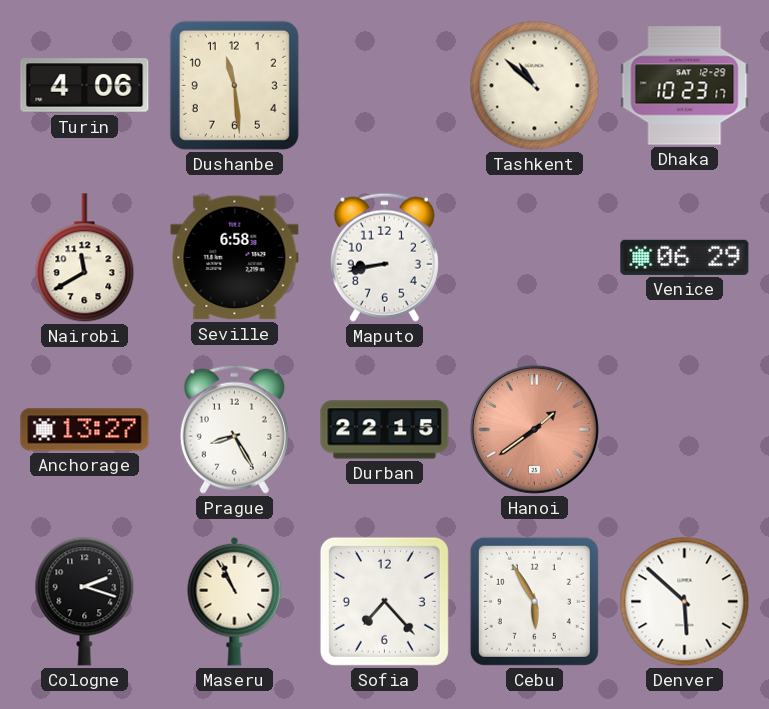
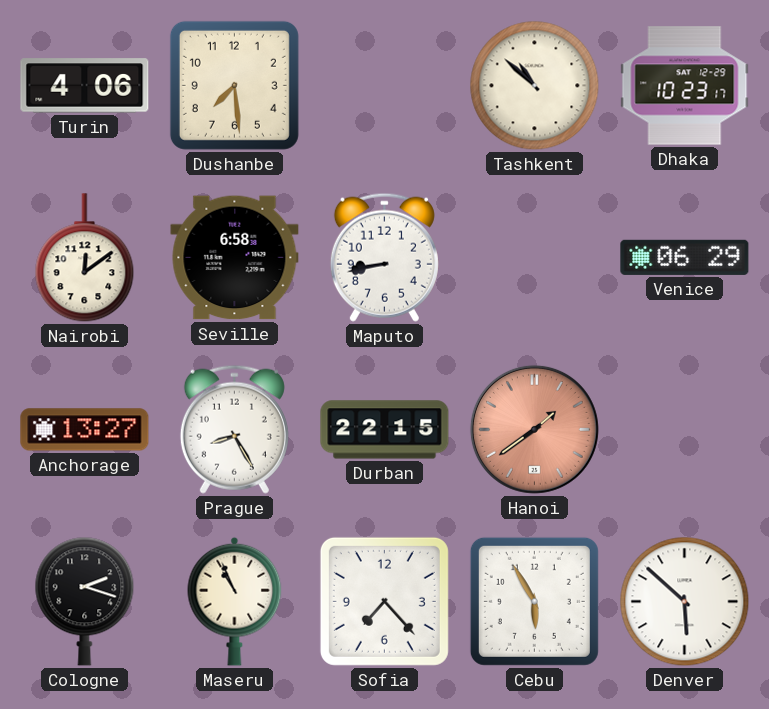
Dushanbe: 11:29 -> 7:29
Nairobi: 11:40 -> 12:09
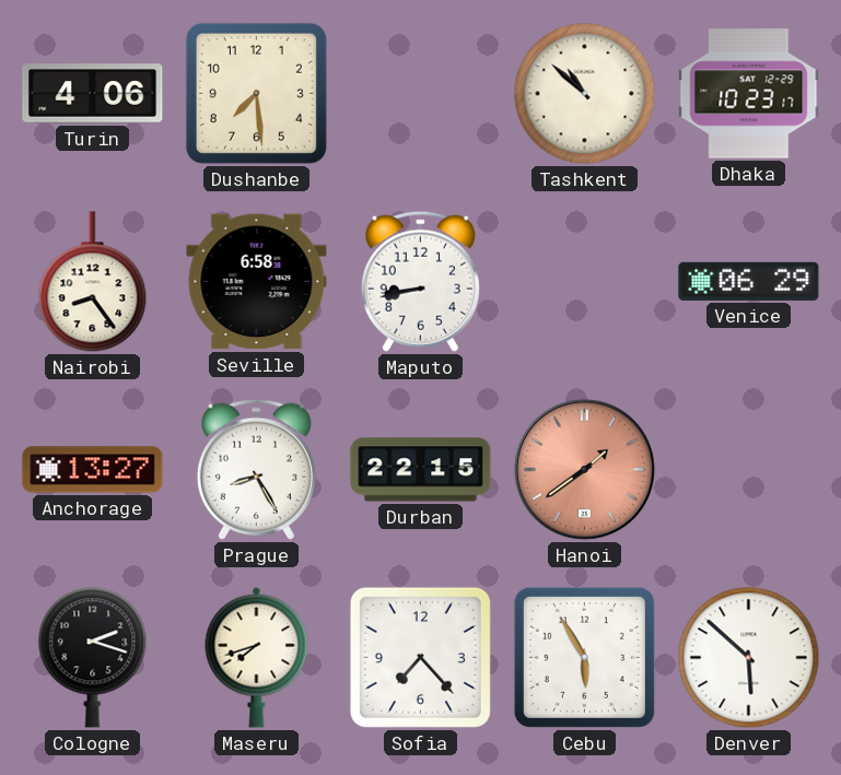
Nairobi: 12:09 -> 8:24
Maseru: 10:56 -> 7:42
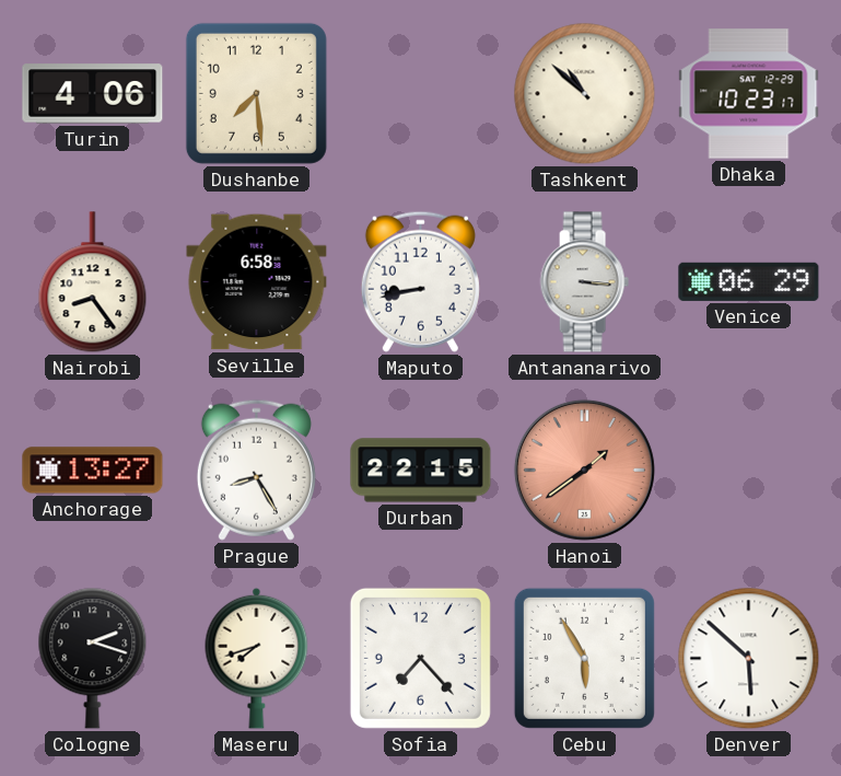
Antananarivo: none -> 3:16
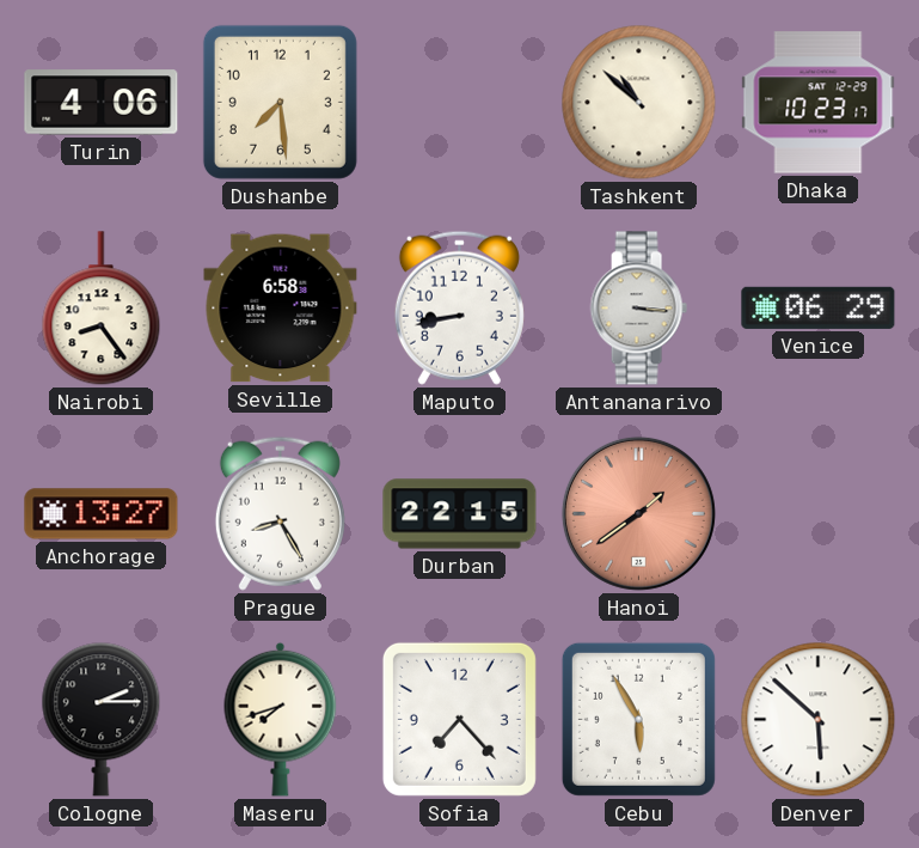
Cologne: 2:18 -> 2:15
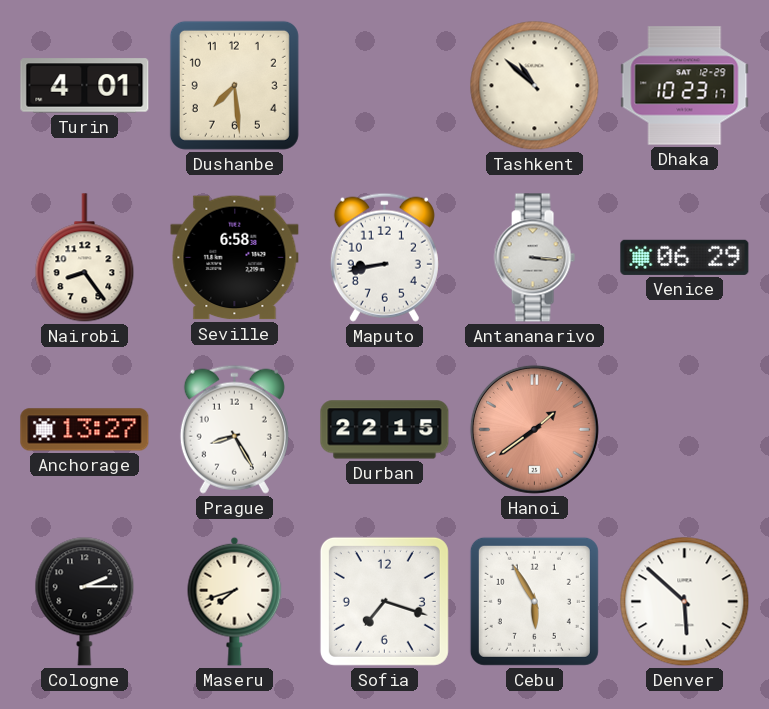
Turin: 4:06 -> 4:01
Sofia: 7:23 -> 7:18
